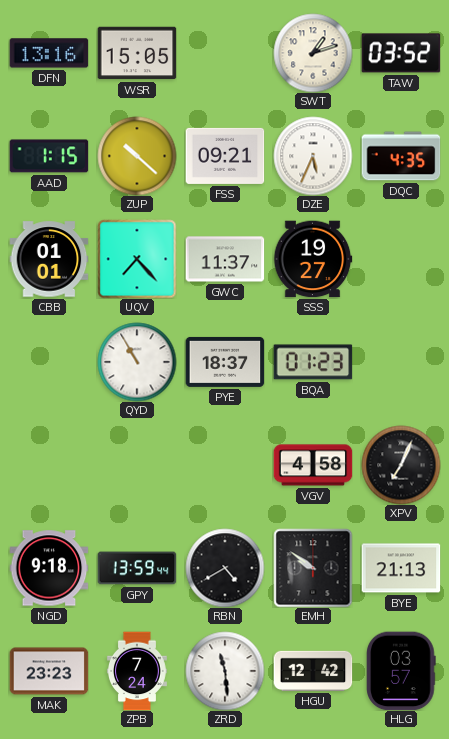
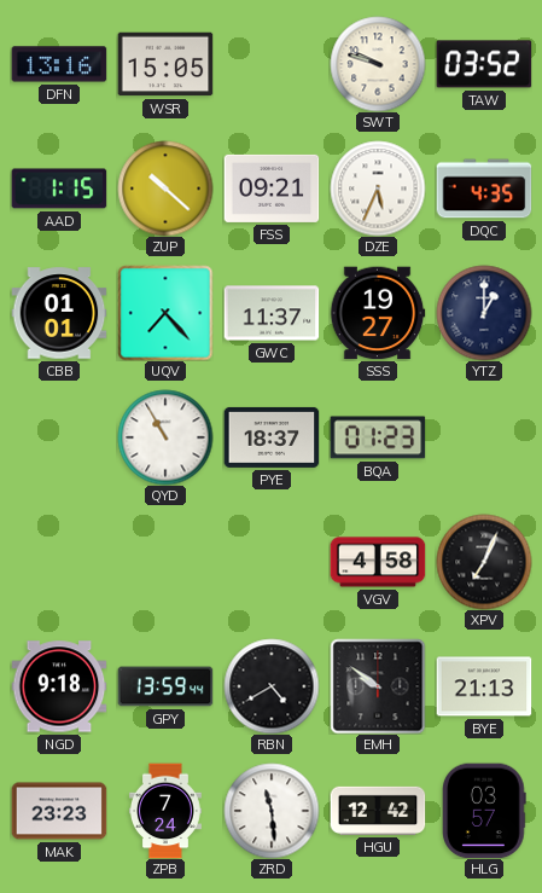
SWT: 1:12 -> 9:48
YTZ: none -> 1:00
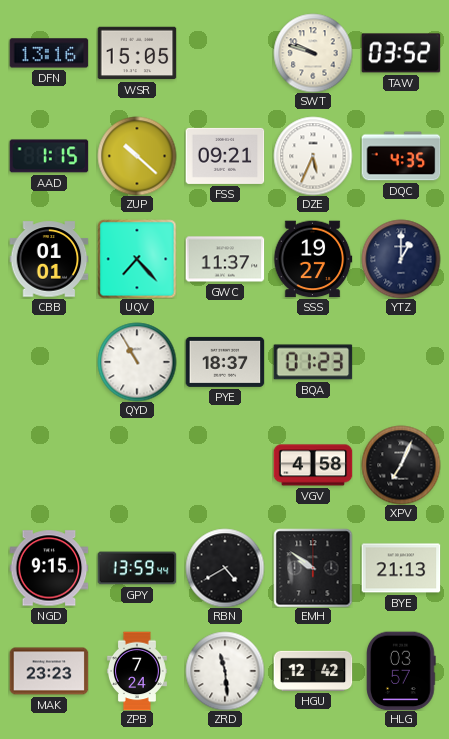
NGD: 9:18 -> 9:15
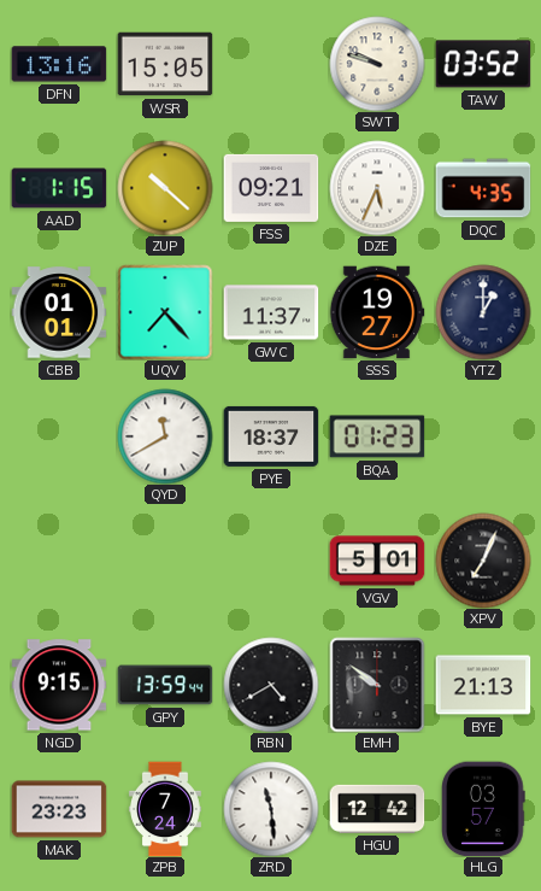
QYD: 10:55 -> 11:40
VGV: 4:58 -> 5:01
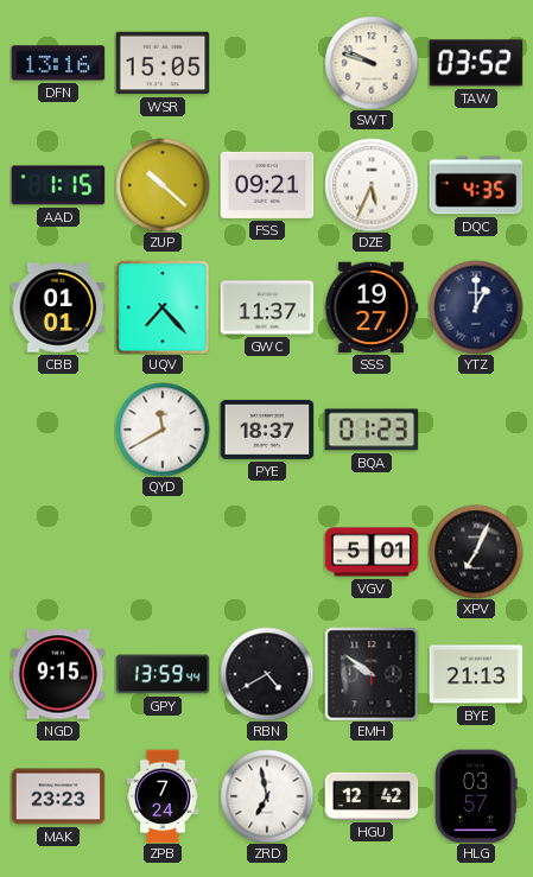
ZRD: 11:29 -> 6:58
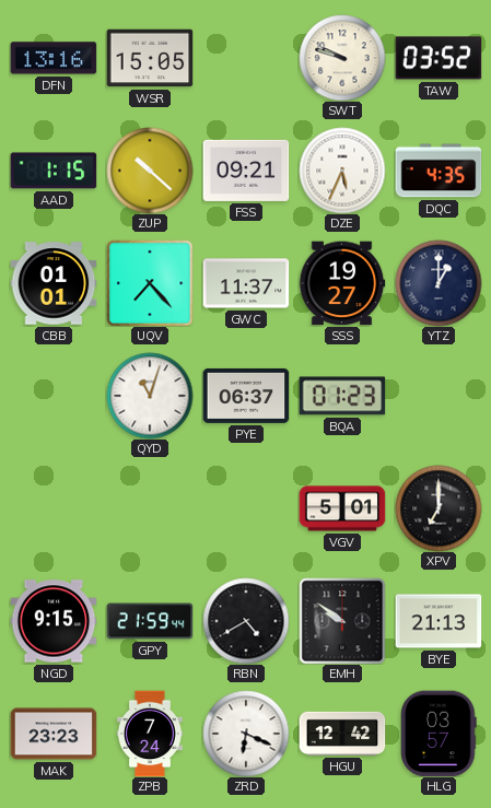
QYD: 11:40 -> 11:03
PYE: 18:37 -> 06:37
XPV: 7:04 -> 7:00
GPY: 13:59 -> 21:59
ZRD: 6:58 -> 6:19
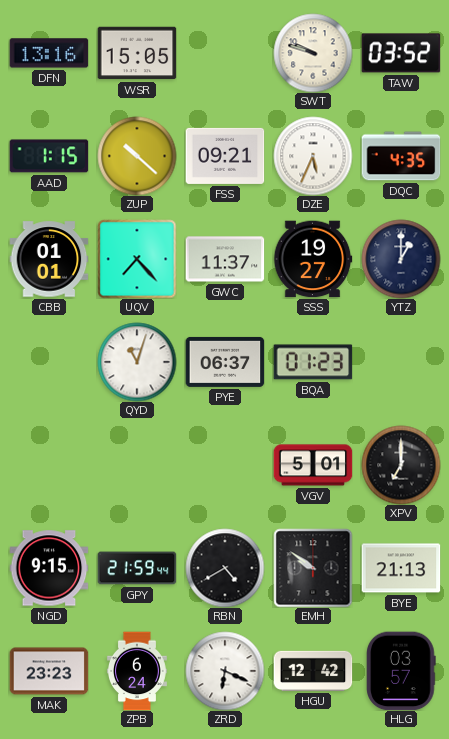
ZPB: 7:24 -> 6:24
